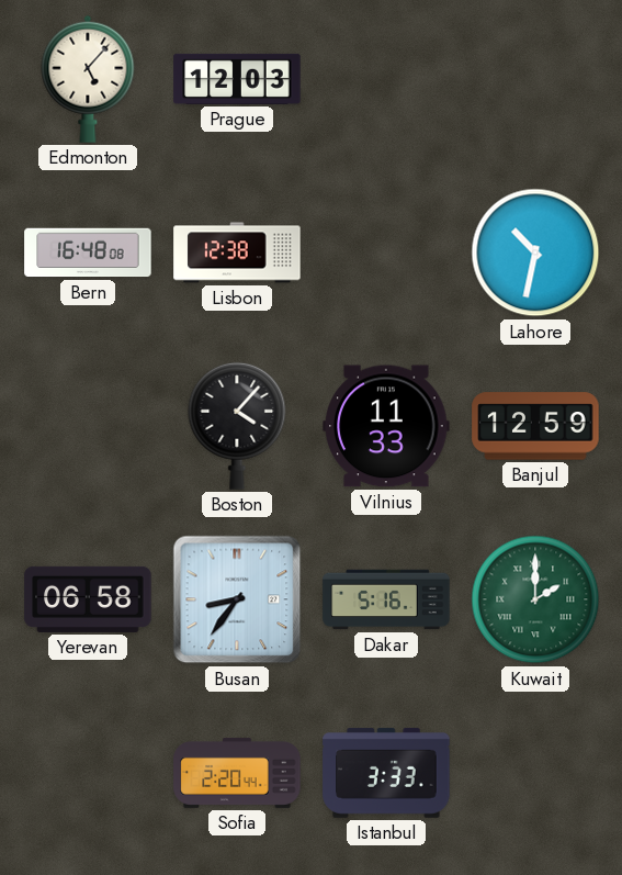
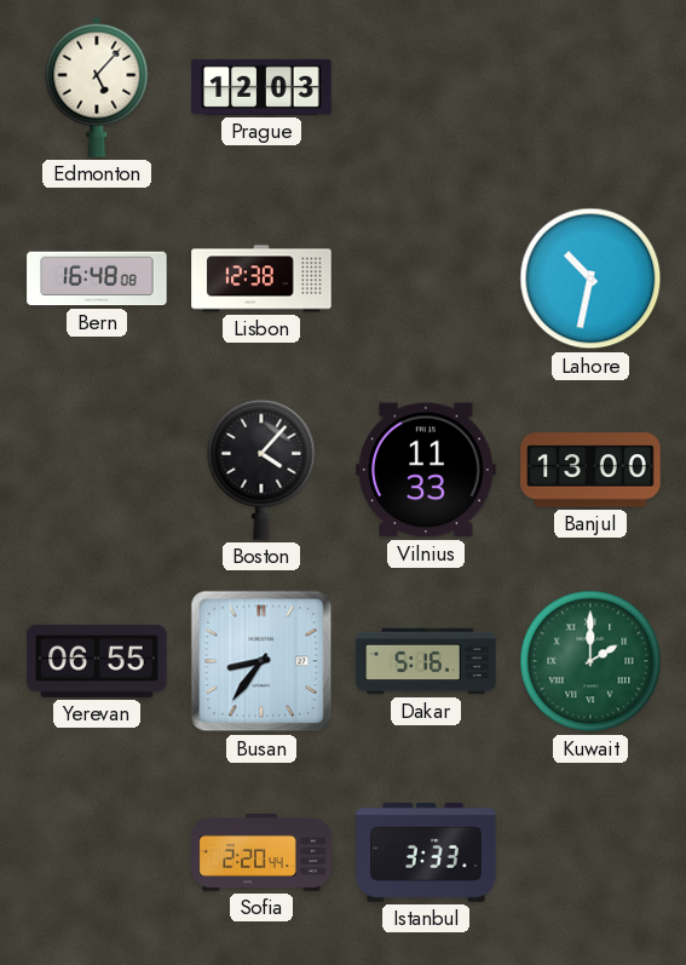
Banjul: 12:59 -> 13:00
Yerevan: 06:58 -> 06:55
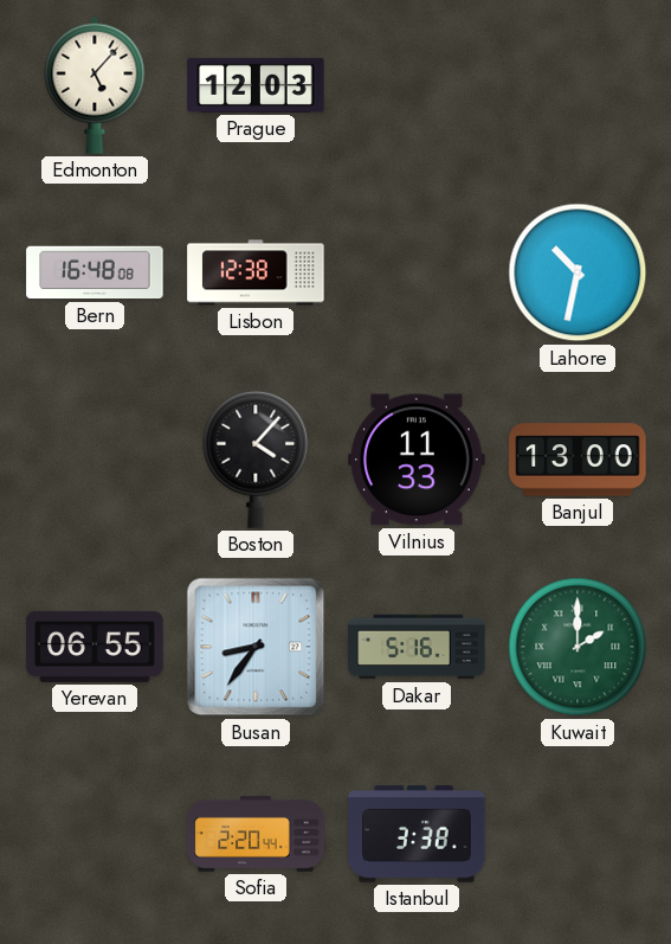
Istanbul: 3:33 -> 3:38
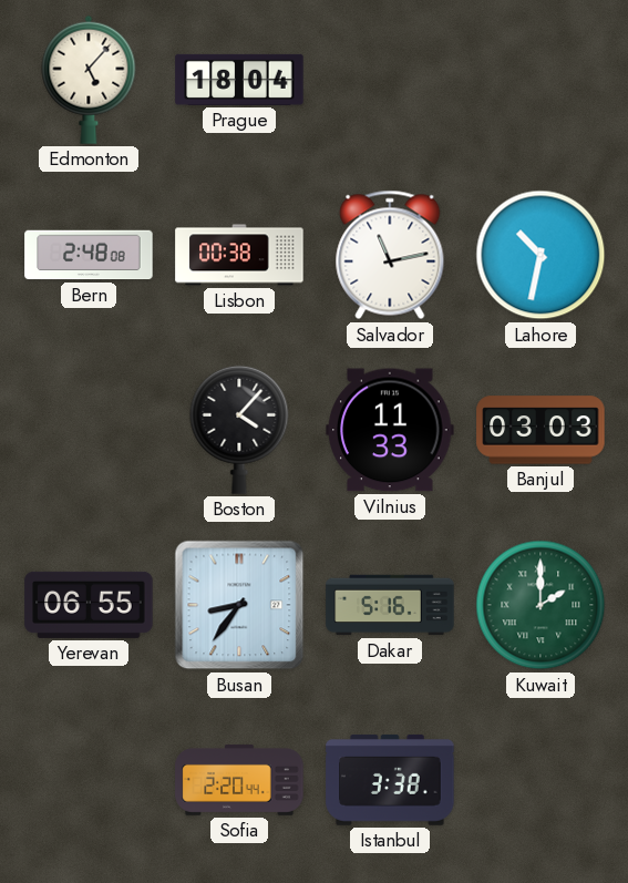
Prague: 12:03 -> 18:04
Bern: 16:48 -> 2:48
Lisbon: 12:38 -> 00:38
Salvador: none -> 11:13
Banjul: 13:00 -> 03:03
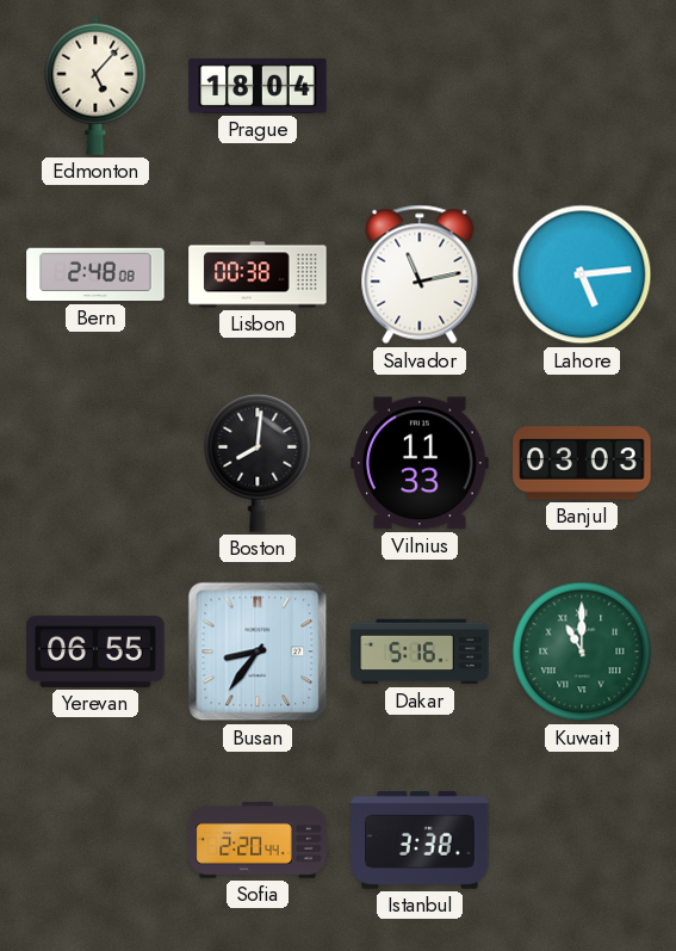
Lahore: 10:32 -> 5:14
Boston: 4:07 -> 8:01
Kuwait: 2:00 -> 11:00
